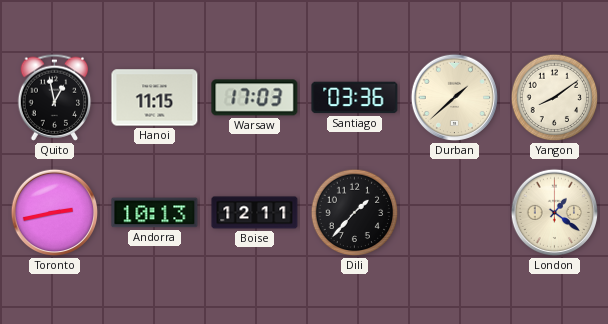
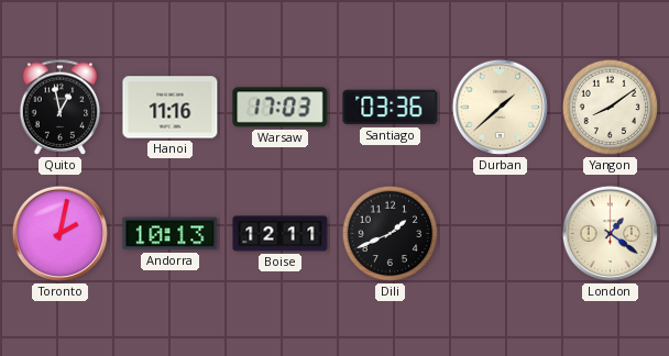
Hanoi: 11:15 -> 11:16
Toronto: 2:43 -> 2:02
Dili: 1:37 -> 1:41
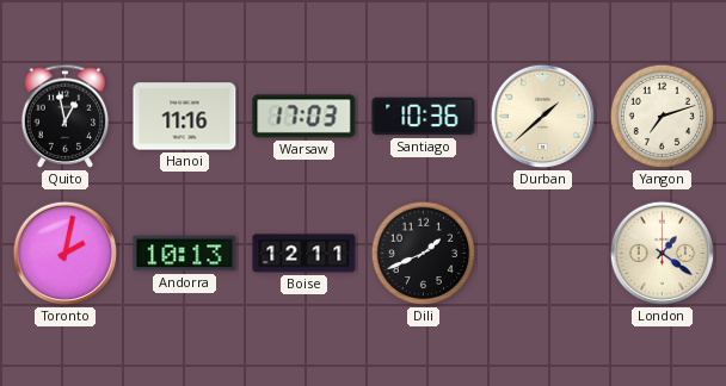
Santiago: 03:36 -> 10:36
Yangon: 8:09 -> 7:12
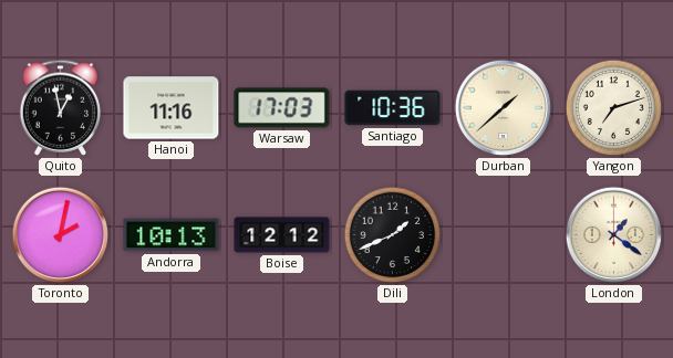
Boise: 12:11 -> 12:12
